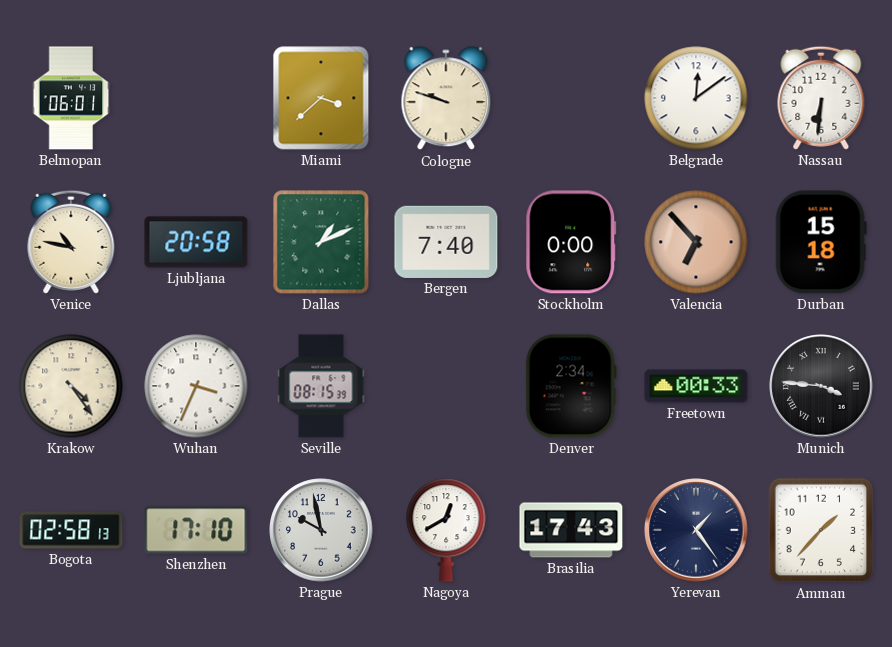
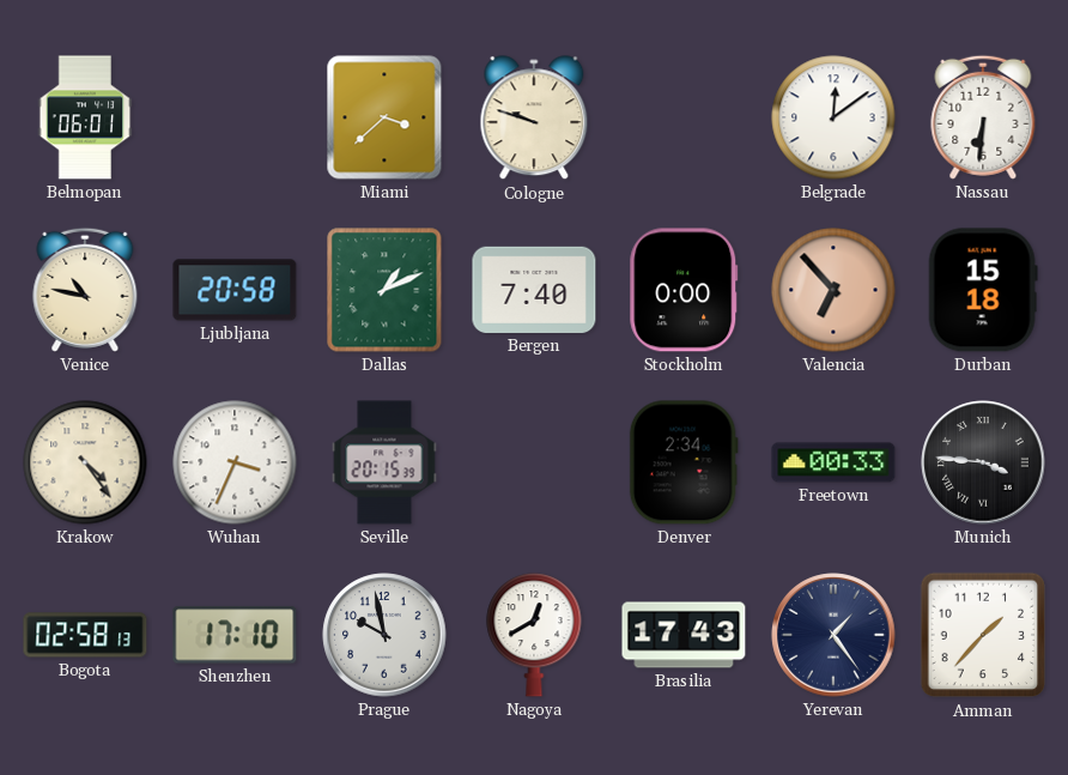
Seville: 08:15 -> 20:15
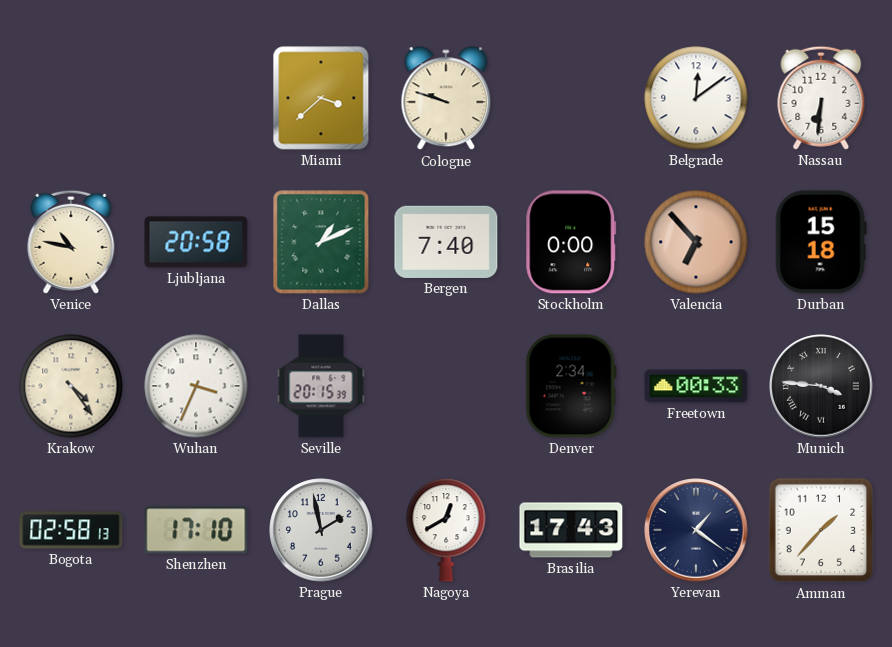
Belmopan: 06:01 -> none
Prague: 9:58 -> 1:58
Yerevan: 1:24 -> 1:21
